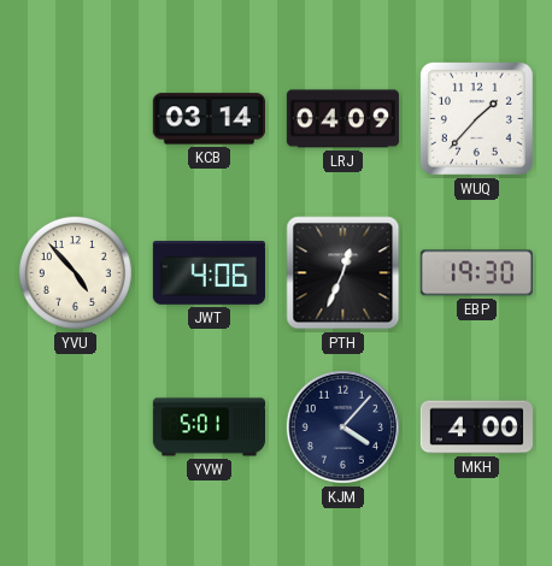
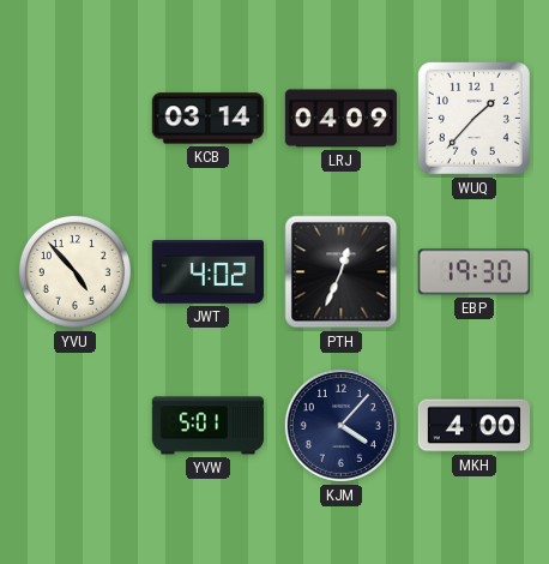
JWT: 4:06 -> 4:02
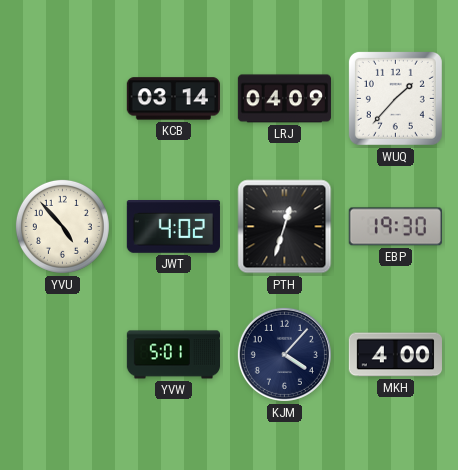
PTH: 12:34 -> 12:33
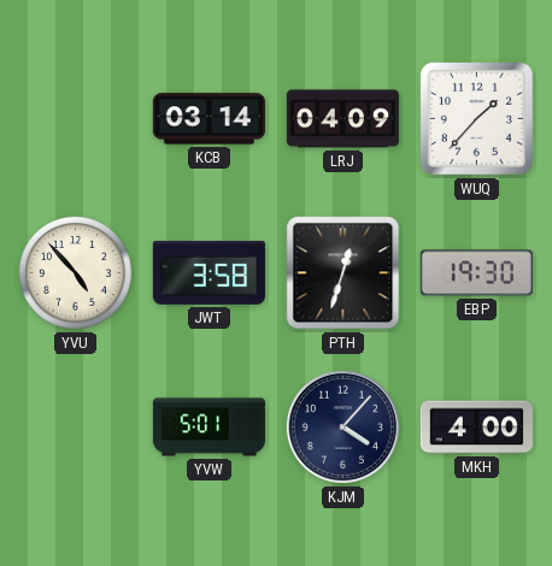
JWT: 4:02 -> 3:58
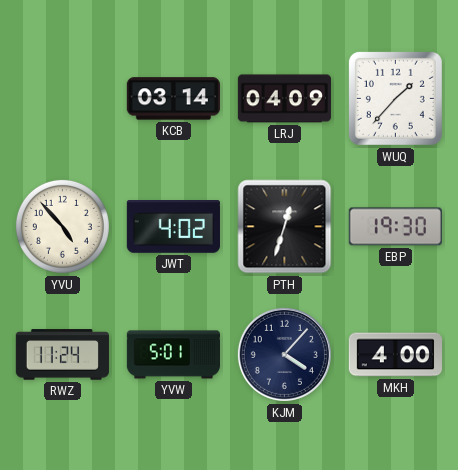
JWT: 3:58 -> 4:02
RWZ: none -> 11:24
